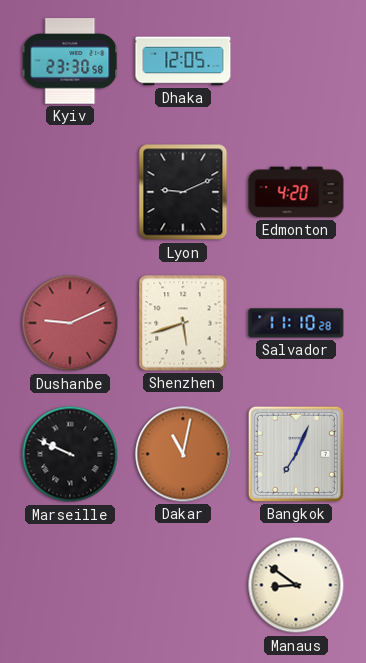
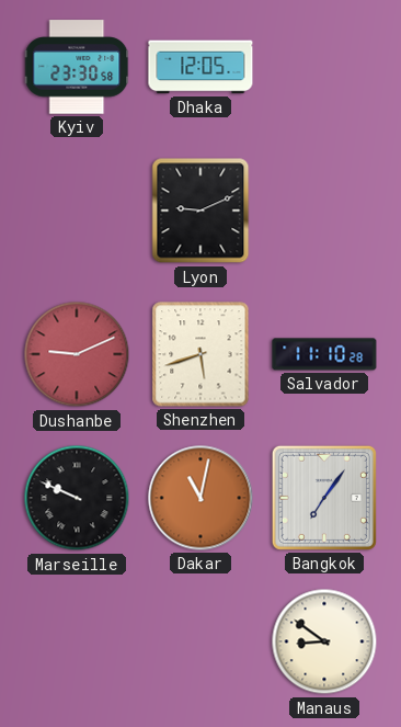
Edmonton: 4:20 -> none
Bangkok: 7:04 -> 7:06
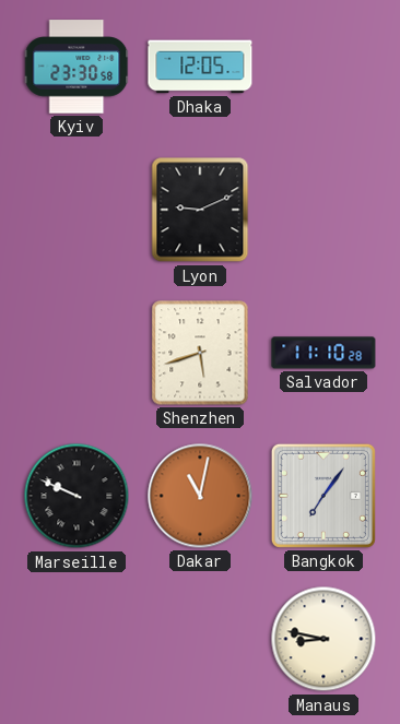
Dushanbe: 9:11 -> none
Manaus: 8:51 -> 8:47
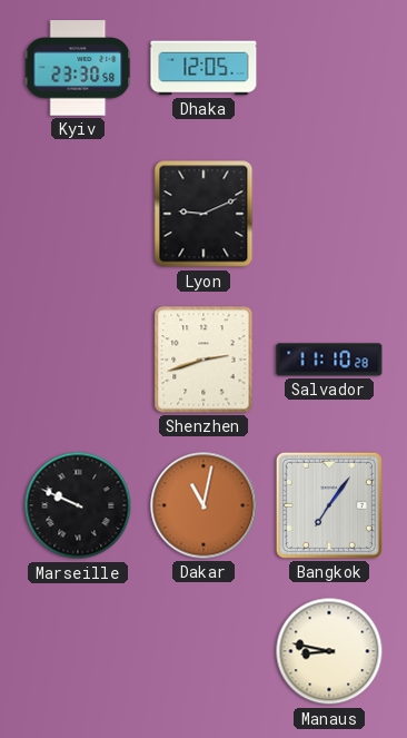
Shenzhen: 5:42 -> 2:42
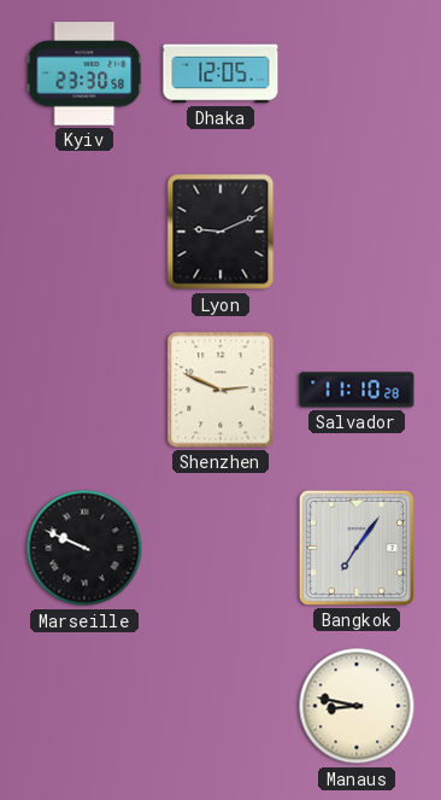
Shenzhen: 2:42 -> 2:49
Dakar: 11:02 -> none
